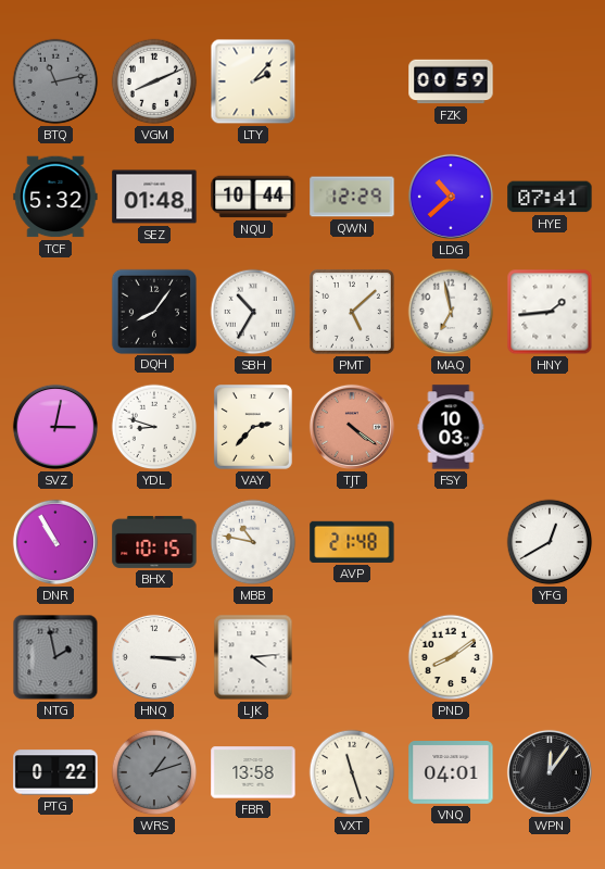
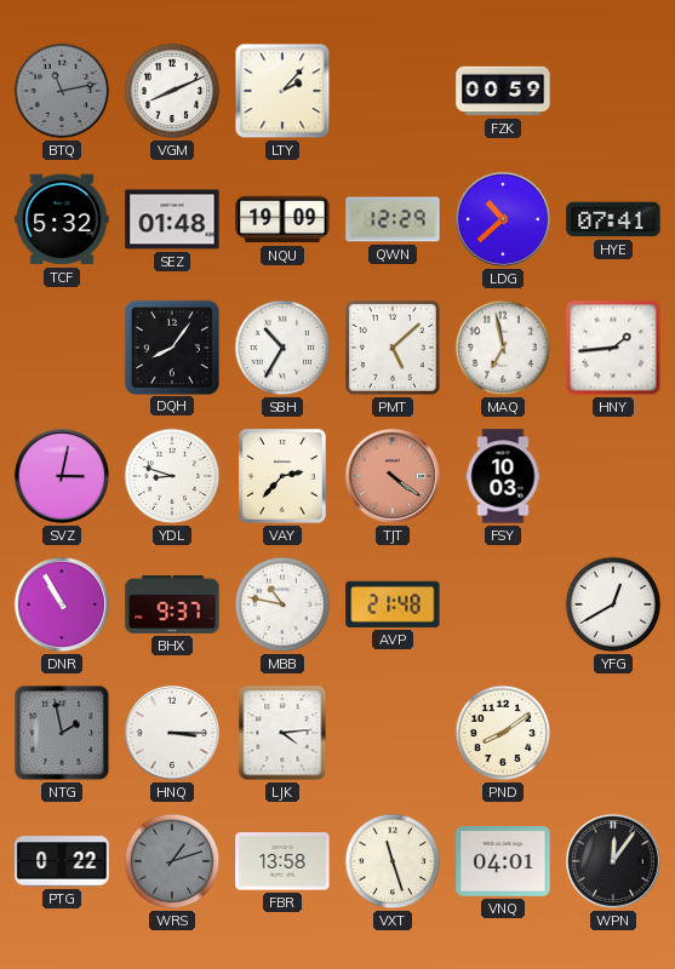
NQU: 10:44 -> 19:09
BHX: 10:15 -> 9:37
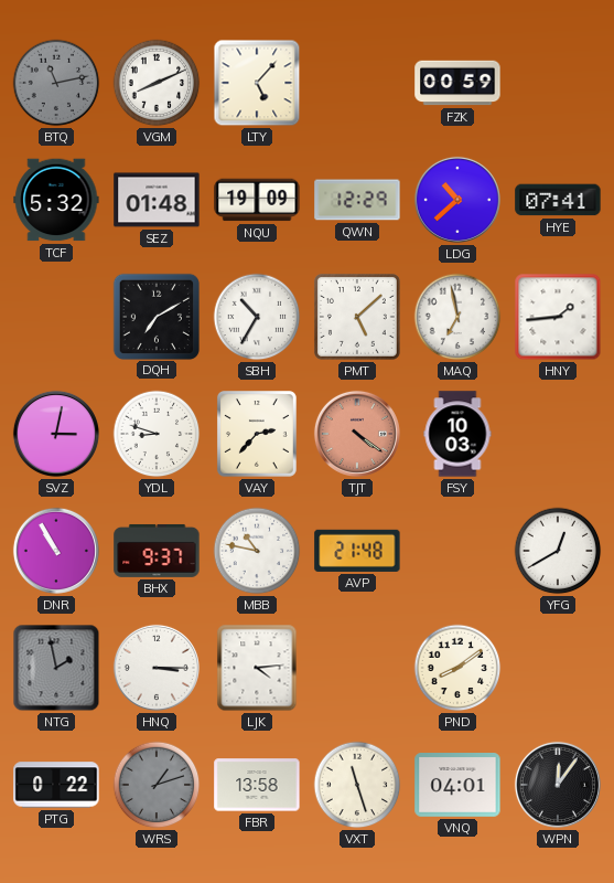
LTY: 2:07 -> 5:07
DQH: 8:06 -> 7:10
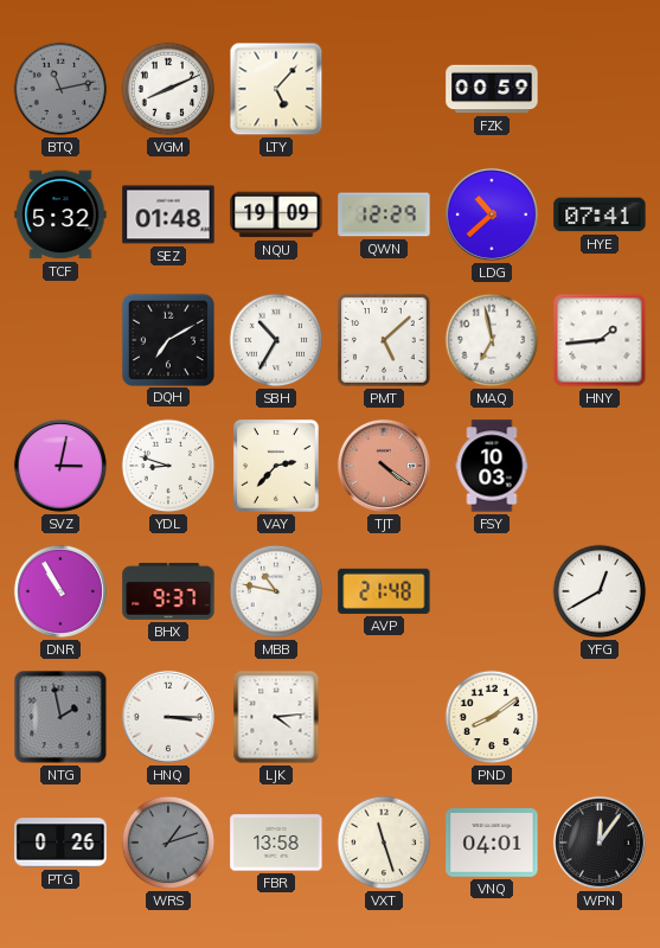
PTG: 0:22 -> 0:26
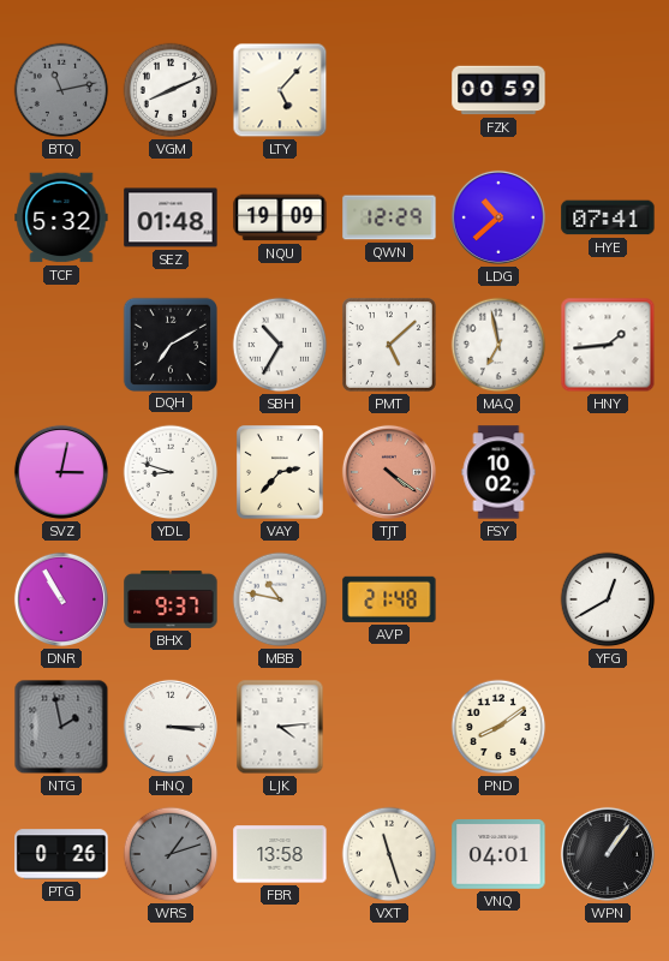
FSY: 10:03 -> 10:02
WPN: 12:06 -> 1:06
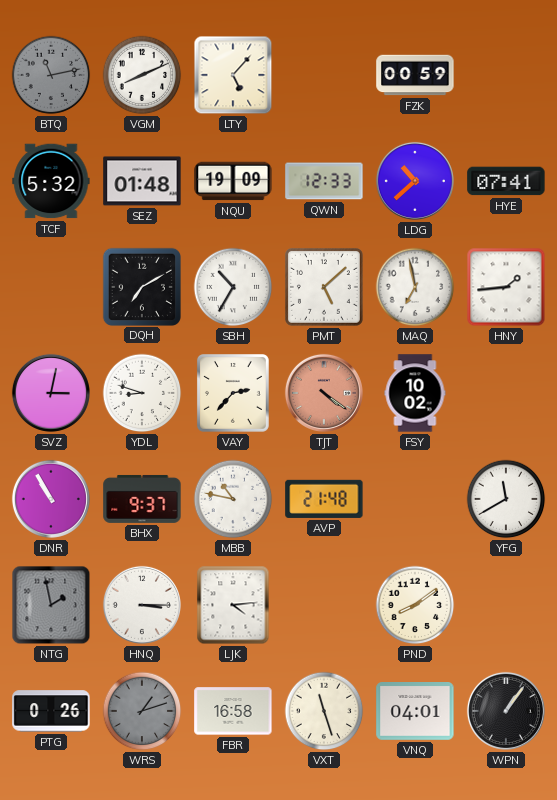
QWN: 12:29 -> 12:33
YFG: 12:40 -> 11:40
FBR: 13:58 -> 16:58
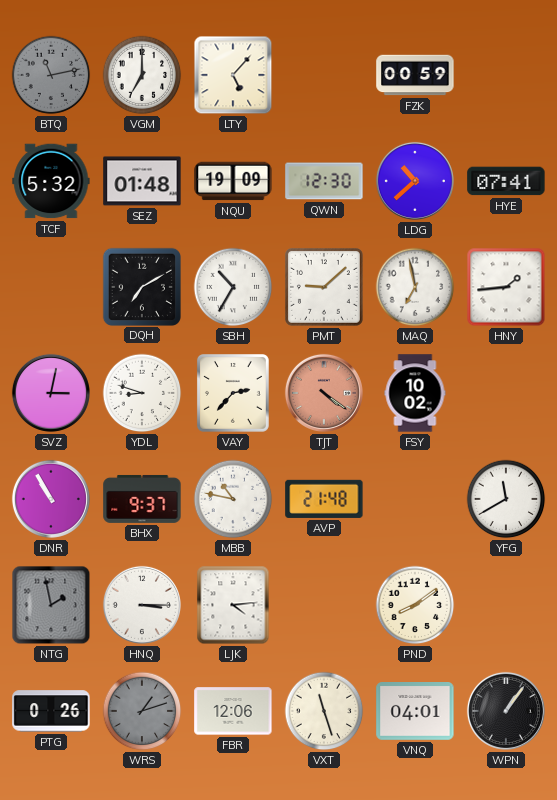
VGM: 8:11 -> 7:00
QWN: 12:33 -> 12:30
PMT: 5:08 -> 9:08
FBR: 16:58 -> 12:06
